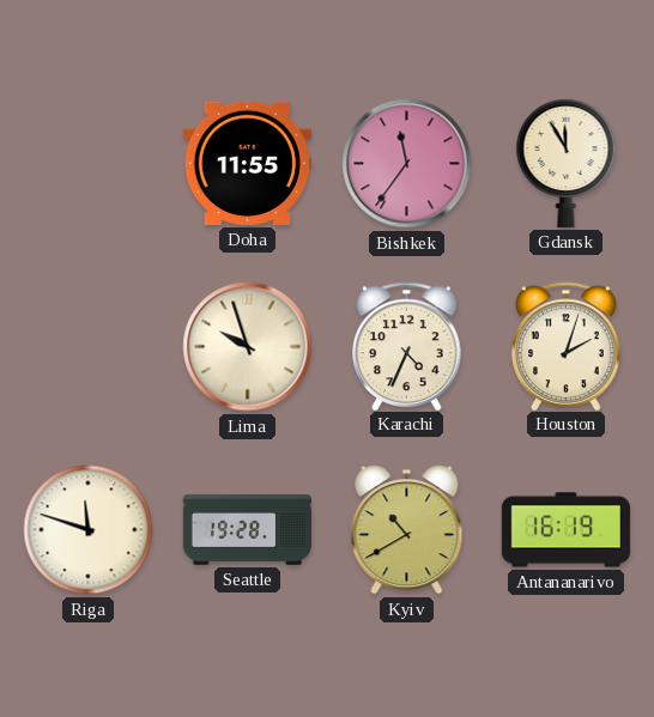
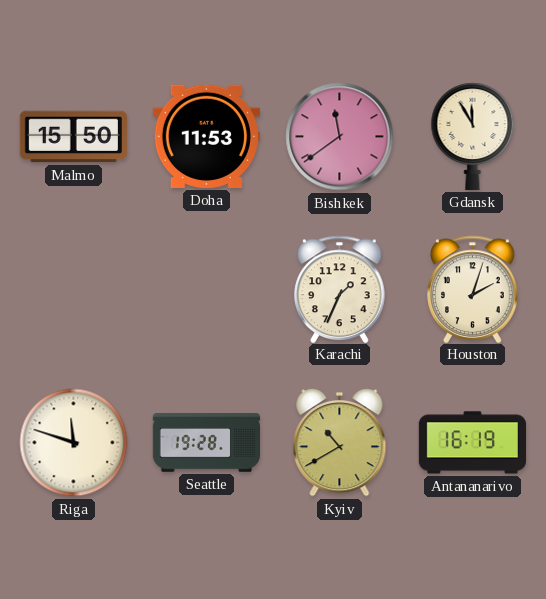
Malmo: none -> 15:50
Doha: 11:55 -> 11:53
Bishkek: 11:36 -> 11:39
Lima: 9:57 -> none
Karachi: 4:34 -> 1:34
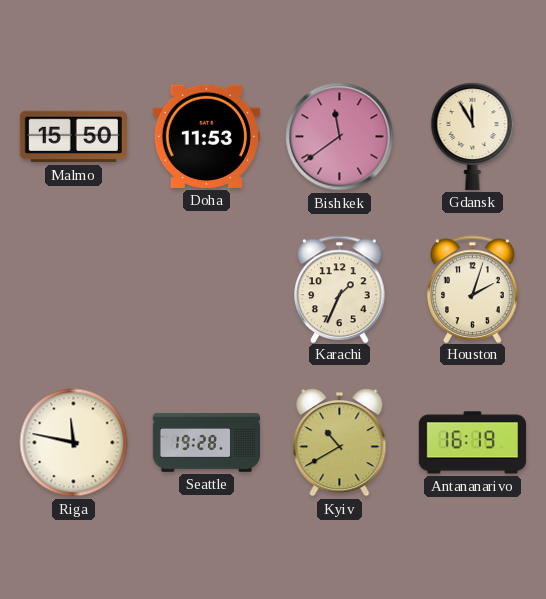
Riga: 11:48 -> 11:47
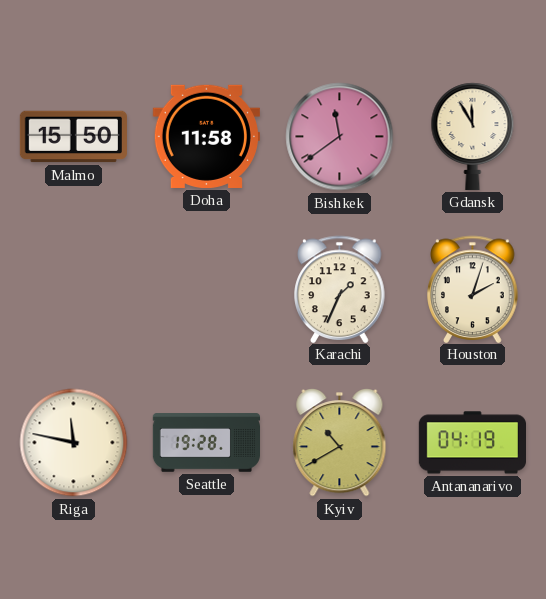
Doha: 11:53 -> 11:58
Antananarivo: 16:19 -> 04:19
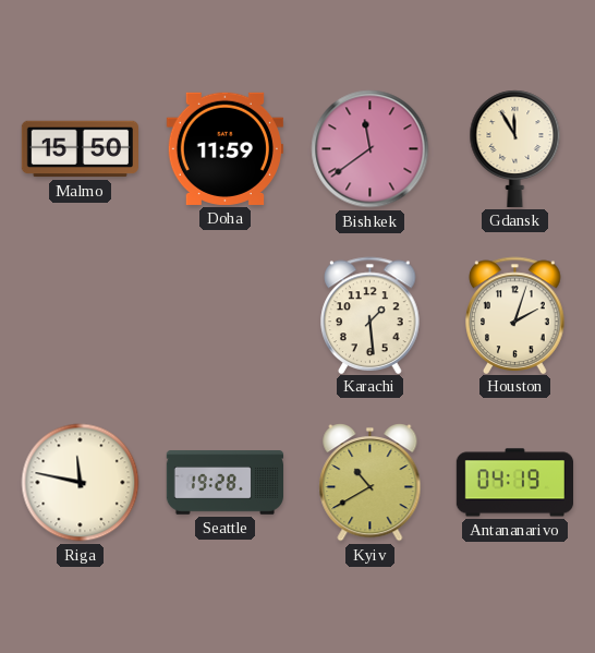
Doha: 11:58 -> 11:59
Karachi: 1:34 -> 1:29
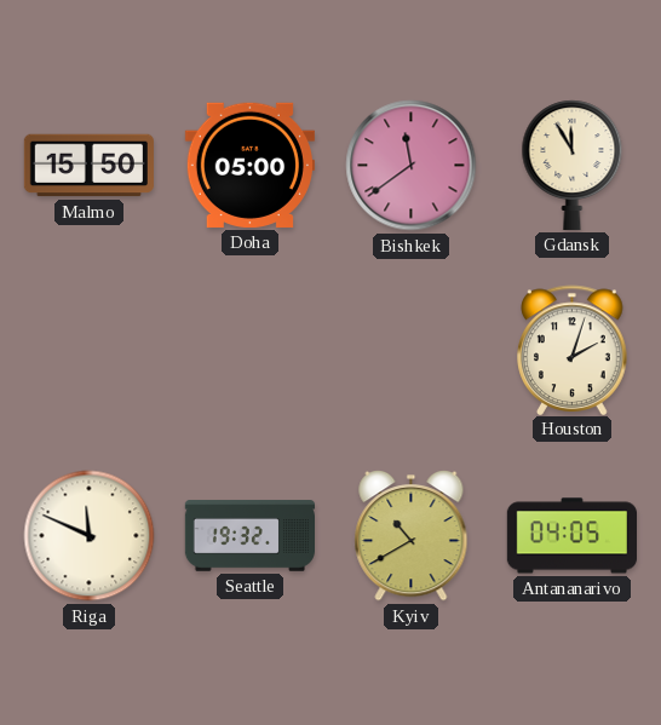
Doha: 11:59 -> 05:00
Karachi: 1:29 -> none
Riga: 11:47 -> 11:49
Seattle: 19:28 -> 19:32
Antananarivo: 04:19 -> 04:05
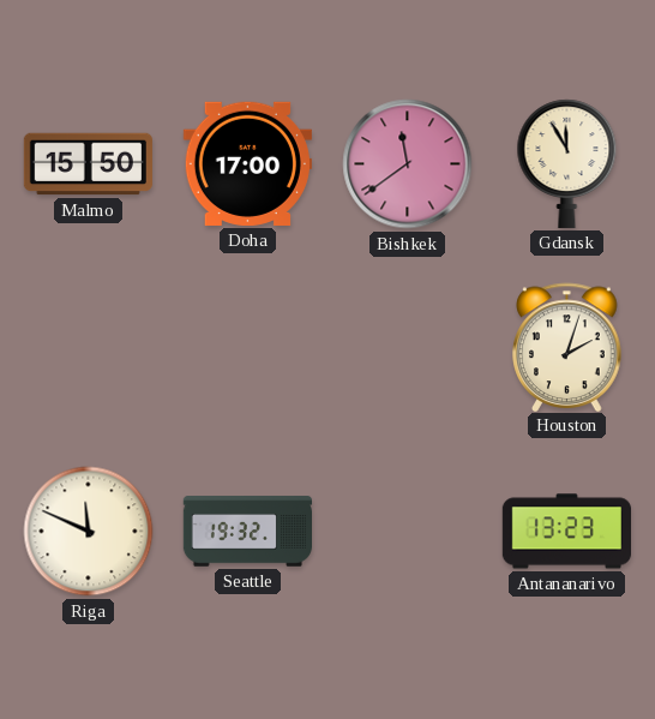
Doha: 05:00 -> 17:00
Kyiv: 10:40 -> none
Antananarivo: 04:05 -> 13:23
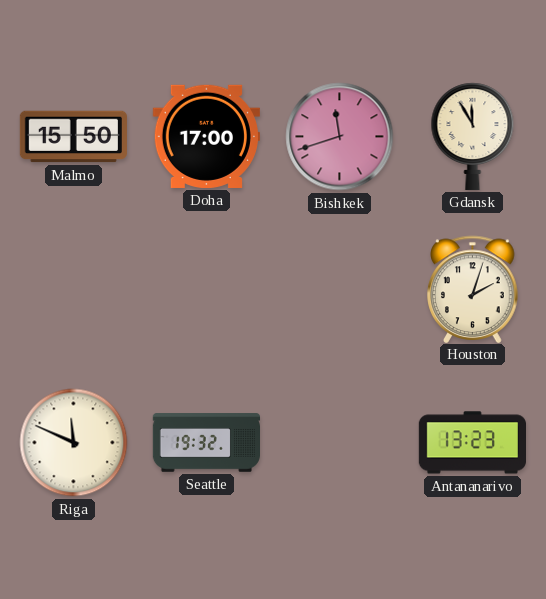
Bishkek: 11:39 -> 11:42
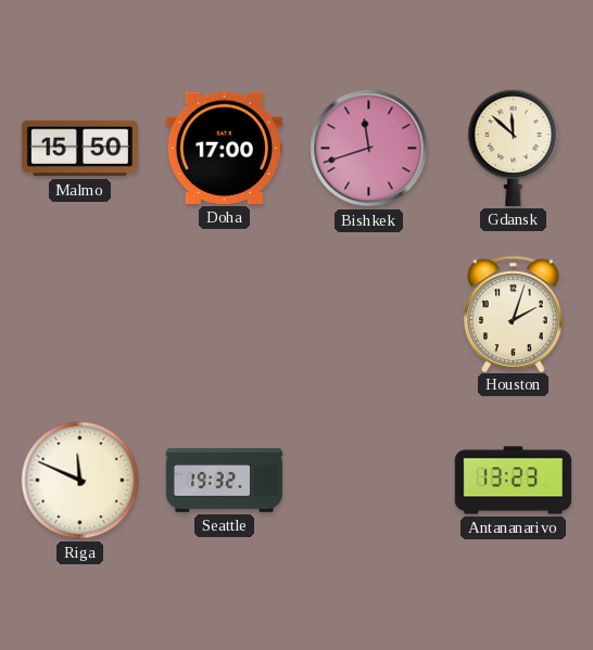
Gdansk: 11:55 -> 11:52
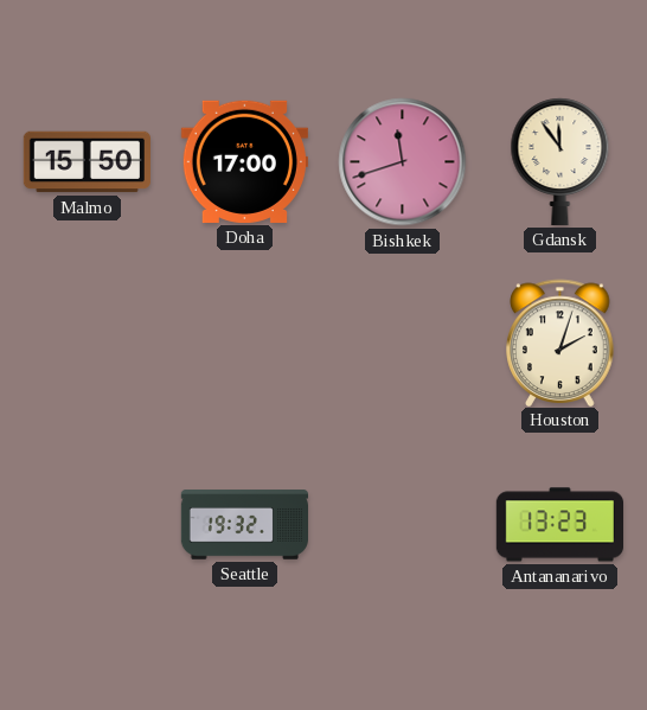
Gdansk: 11:52 -> 11:54
Riga: 11:49 -> none
